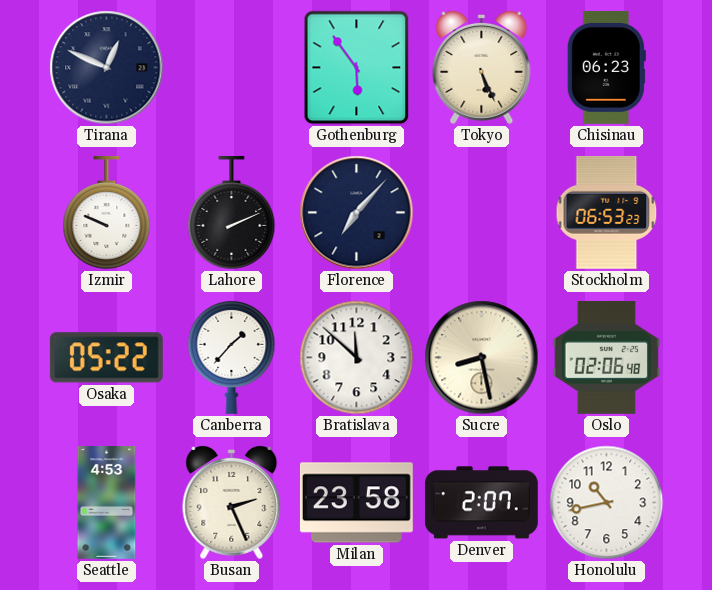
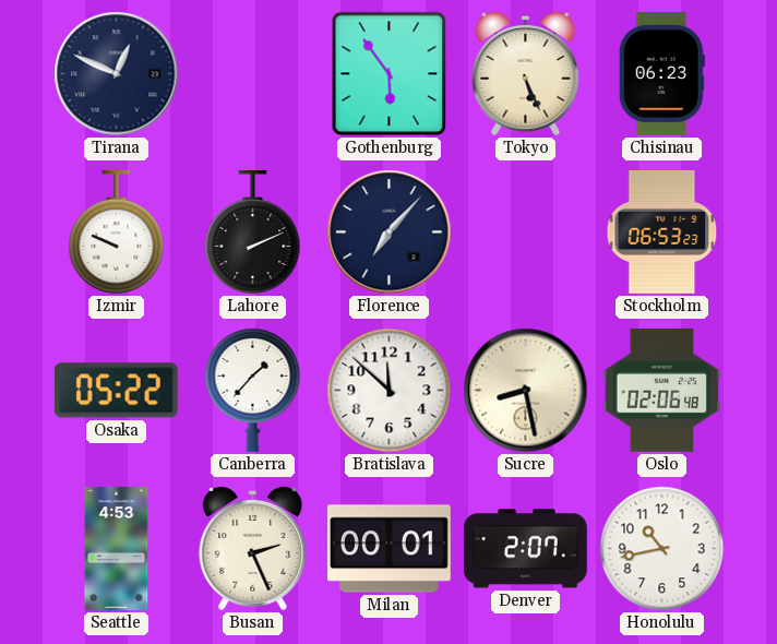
Milan: 23:58 -> 00:01
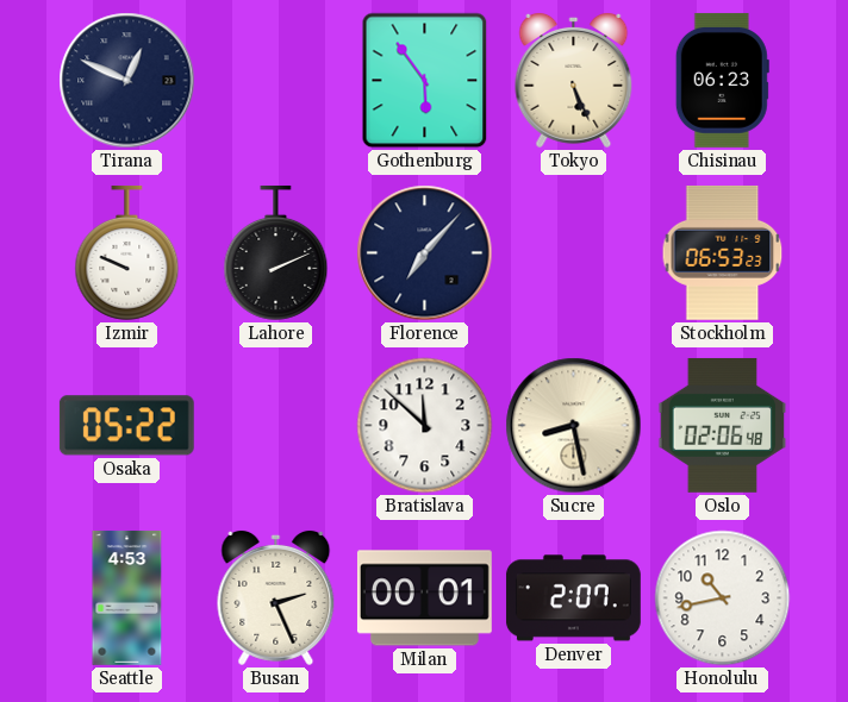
Canberra: 1:37 -> none
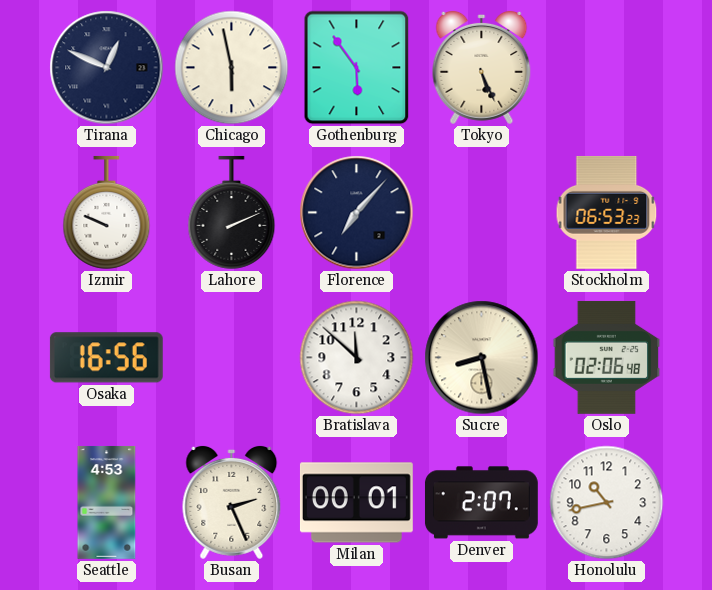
Chicago: none -> 5:58
Chisinau: 06:23 -> none
Osaka: 05:22 -> 16:56
